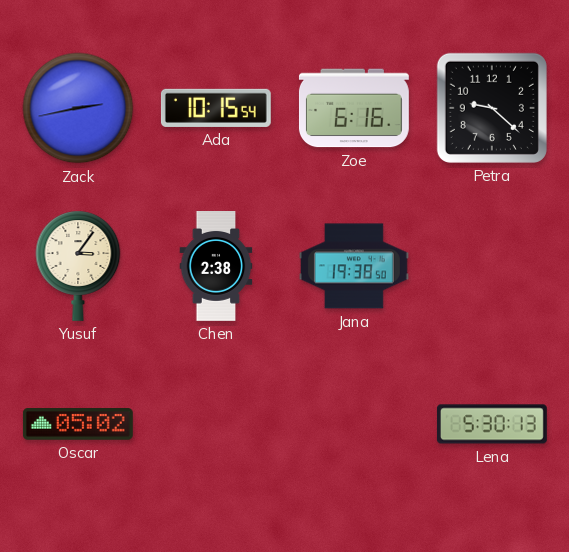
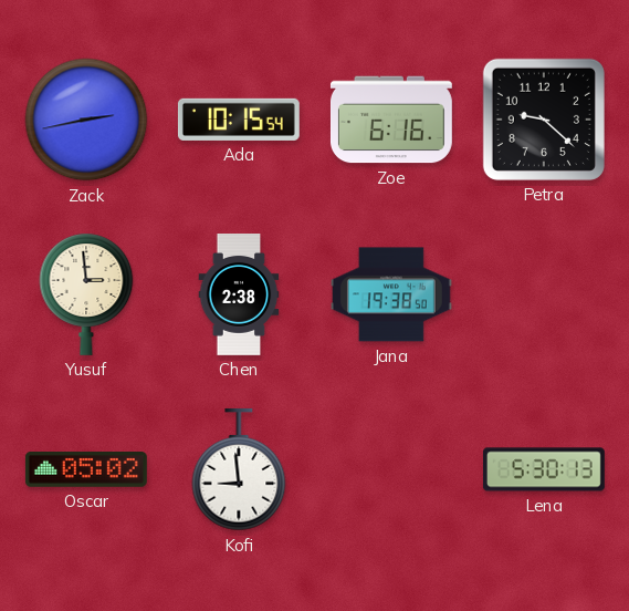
Yusuf: 3:06 -> 2:59
Kofi: none -> 8:59
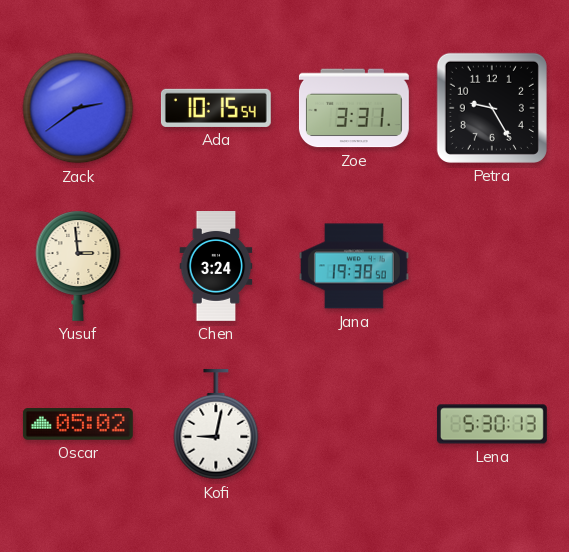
Zack: 2:43 -> 2:39
Zoe: 6:16 -> 3:31
Petra: 9:22 -> 9:25
Chen: 2:38 -> 3:24
Kofi: 8:59 -> 9:02
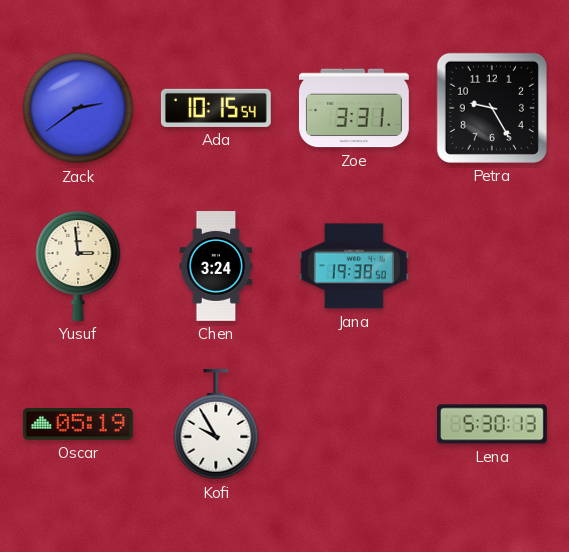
Oscar: 05:02 -> 05:19
Kofi: 9:02 -> 9:55
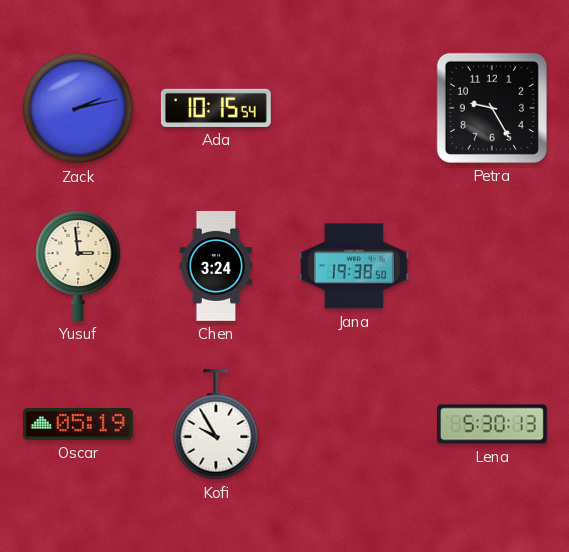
Zack: 2:39 -> 2:13
Zoe: 3:31 -> none
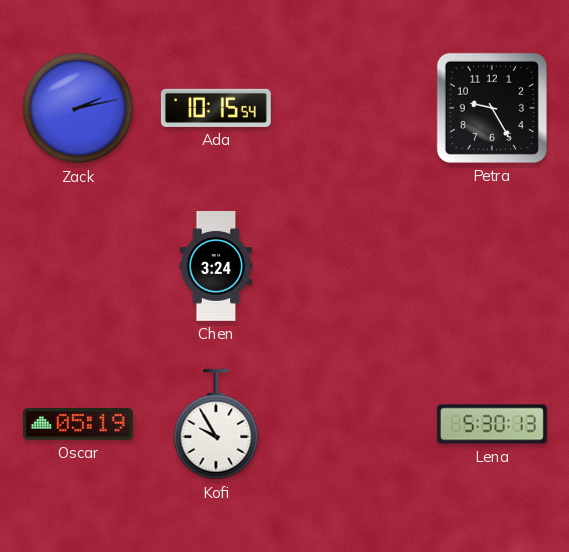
Yusuf: 2:59 -> none
Jana: 19:38 -> none
